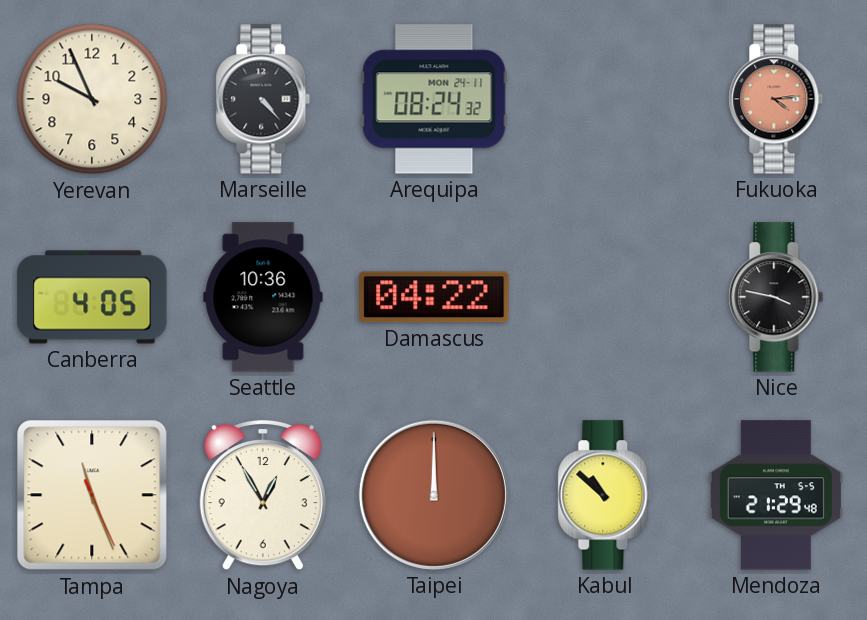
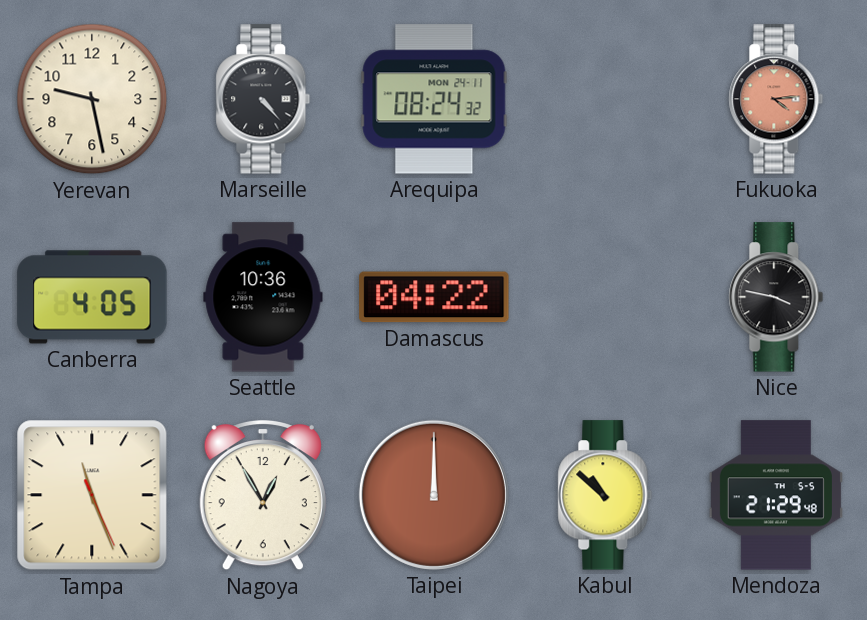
Yerevan: 9:56 -> 9:28
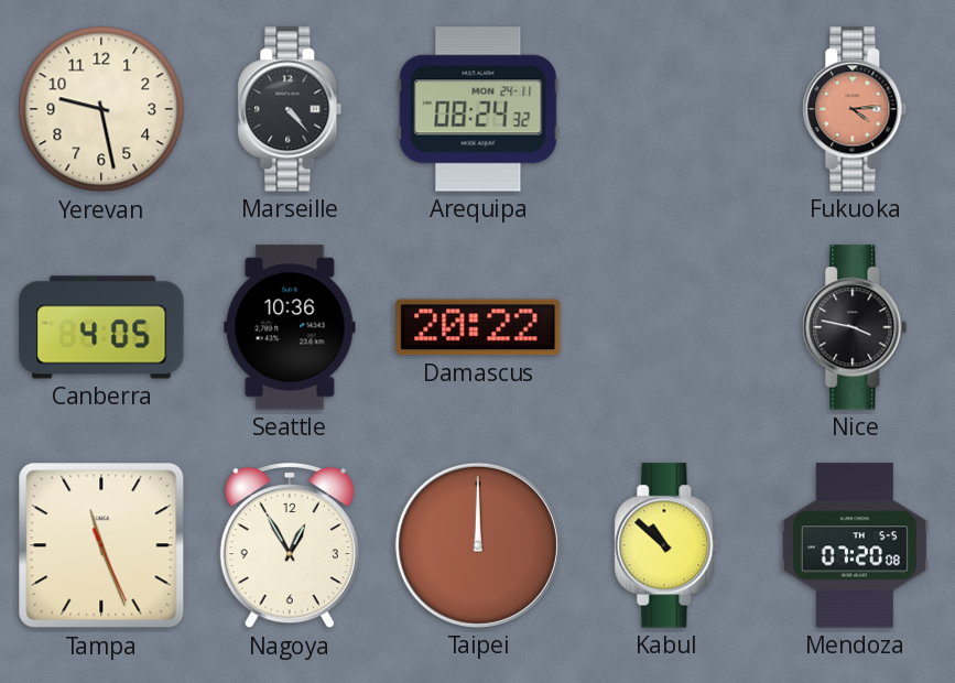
Damascus: 04:22 -> 20:22
Mendoza: 21:29 -> 07:20
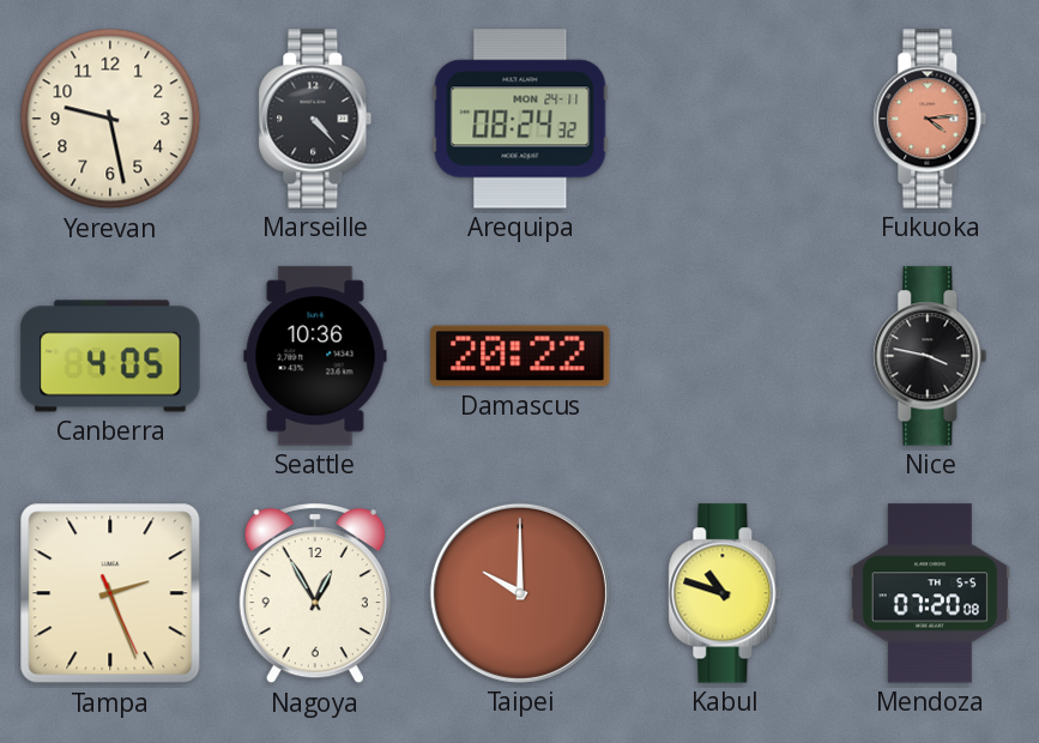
Tampa: 11:26 -> 2:26
Taipei: 12:00 -> 10:00
Kabul: 10:52 -> 10:48
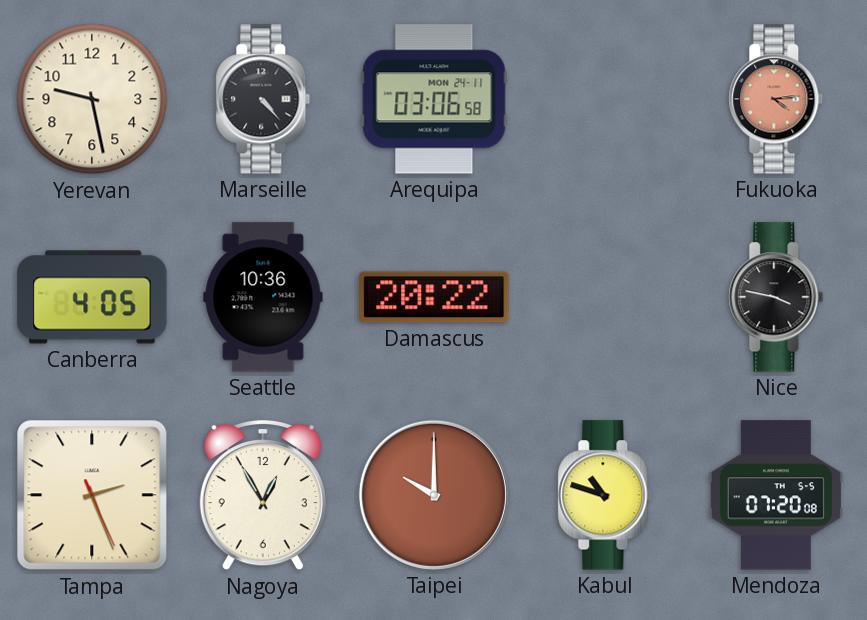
Arequipa: 08:24 -> 03:06
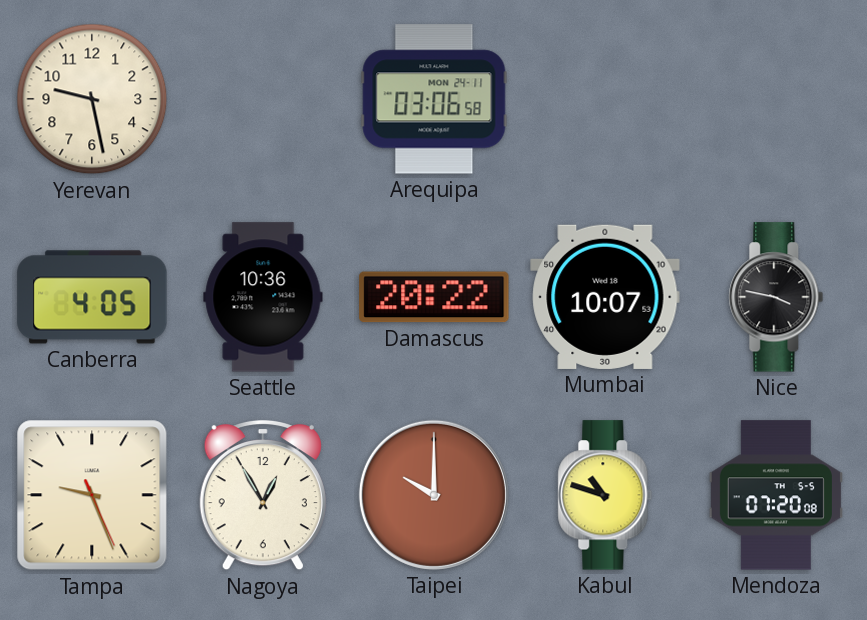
Marseille: 4:23 -> none
Fukuoka: 4:14 -> none
Mumbai: none -> 10:07
Tampa: 2:26 -> 9:26
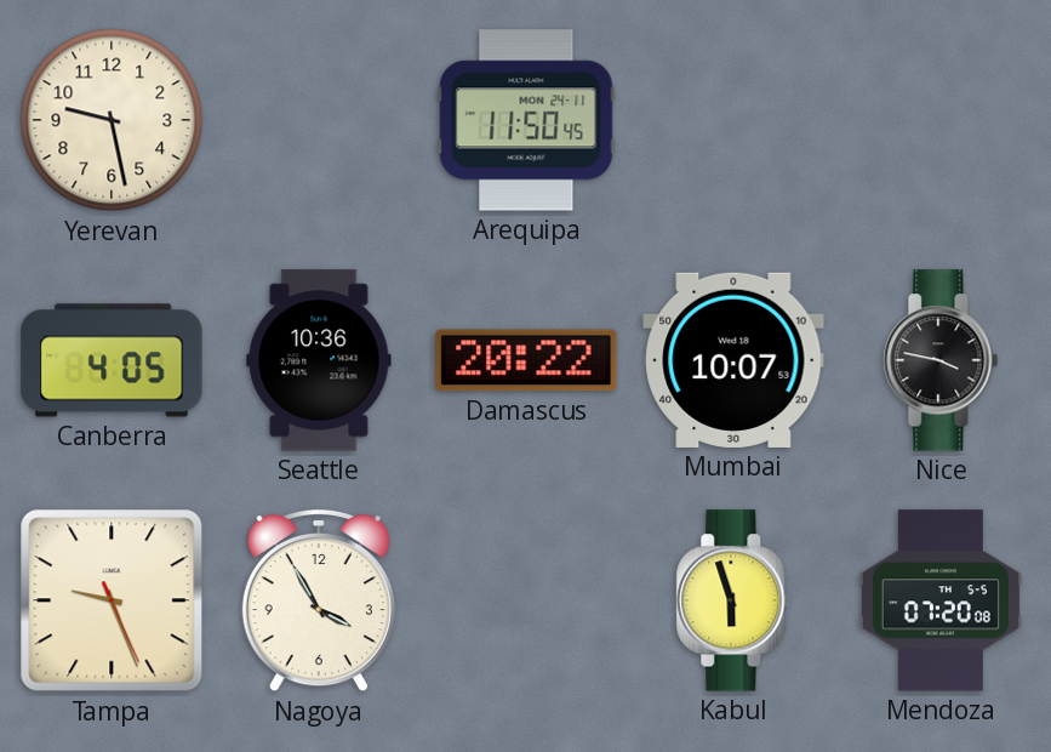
Arequipa: 03:06 -> 11:50
Nagoya: 12:55 -> 3:55
Taipei: 10:00 -> none
Kabul: 10:48 -> 5:57
